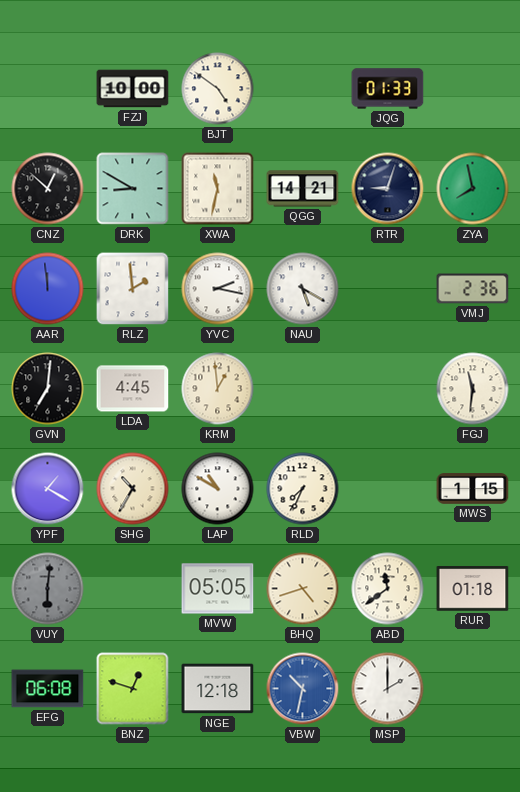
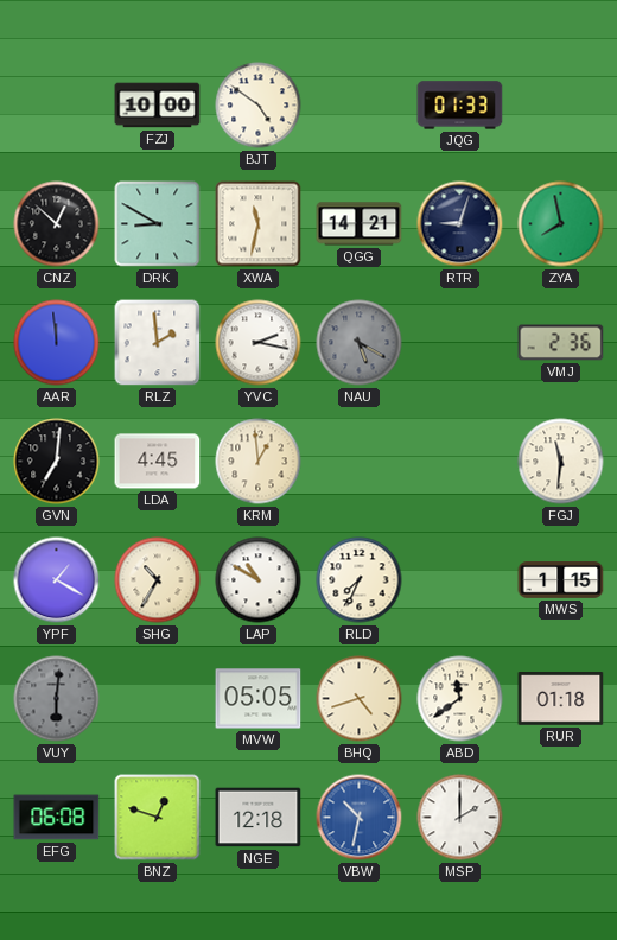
NAU dial: white -> grey
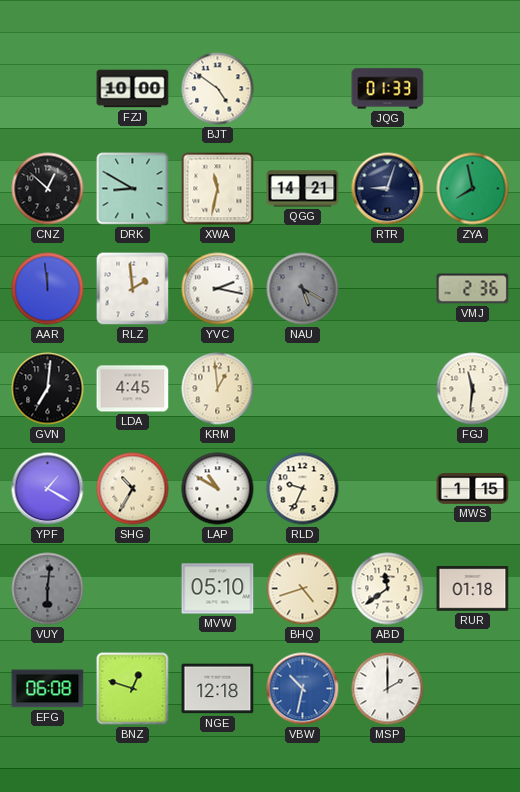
RLD: 7:34 -> 9:34
MVW: 05:05 -> 05:10
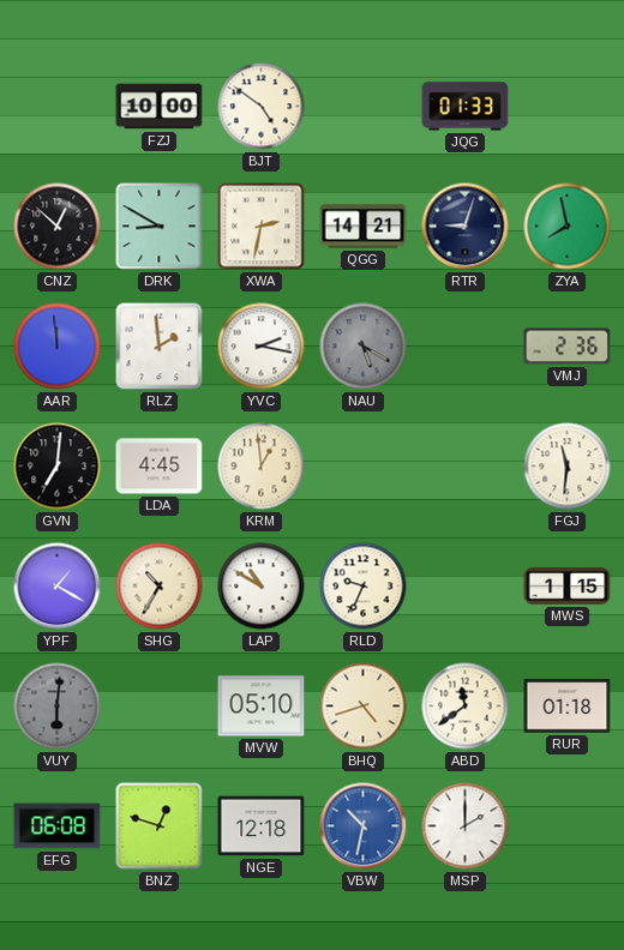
XWA: 11:32 -> 2:32
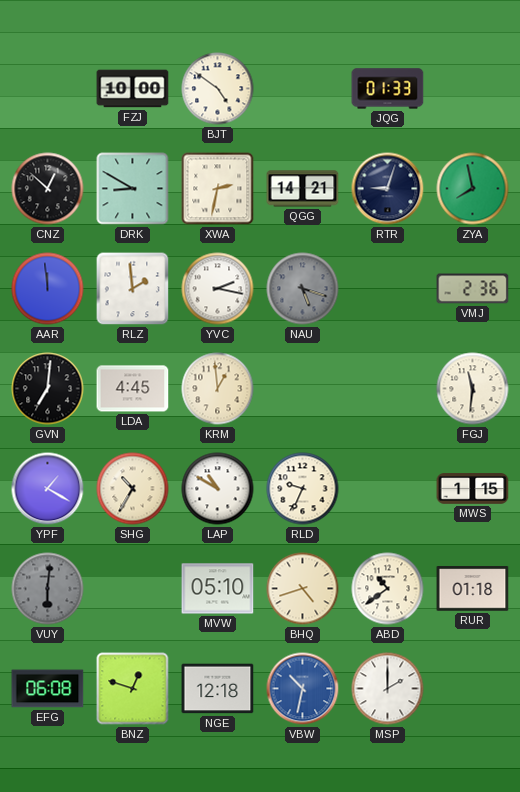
NAU: 5:20 -> 5:18
ABD: 11:39 -> 10:39
